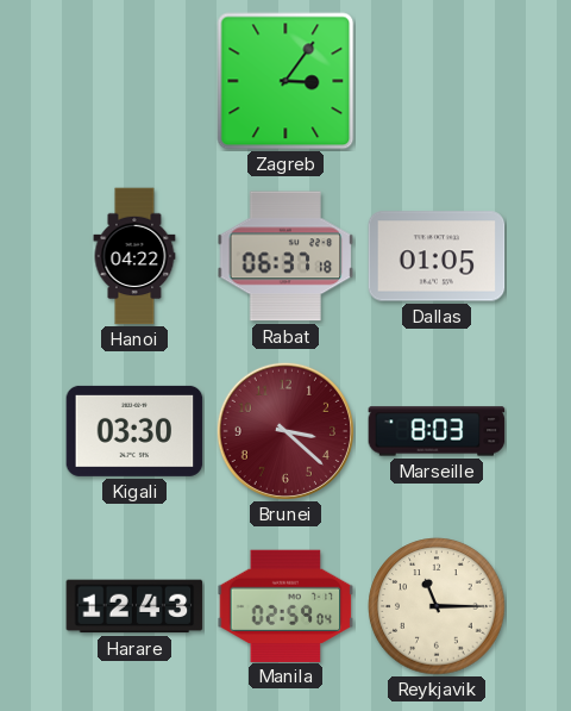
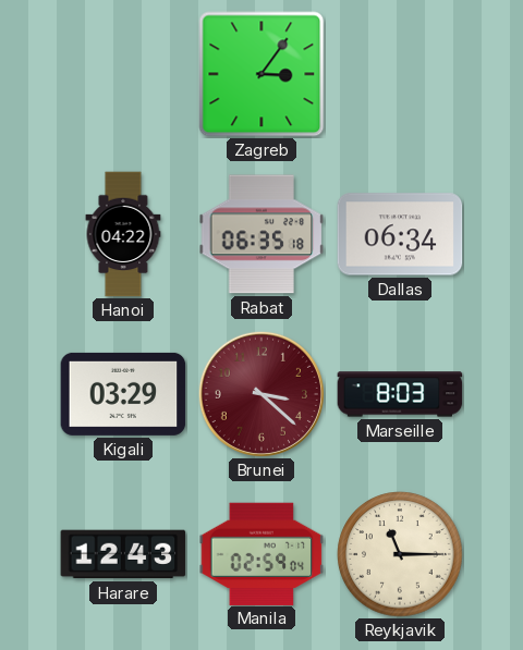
Rabat: 06:37 -> 06:35
Dallas: 01:05 -> 06:34
Kigali: 03:30 -> 03:29
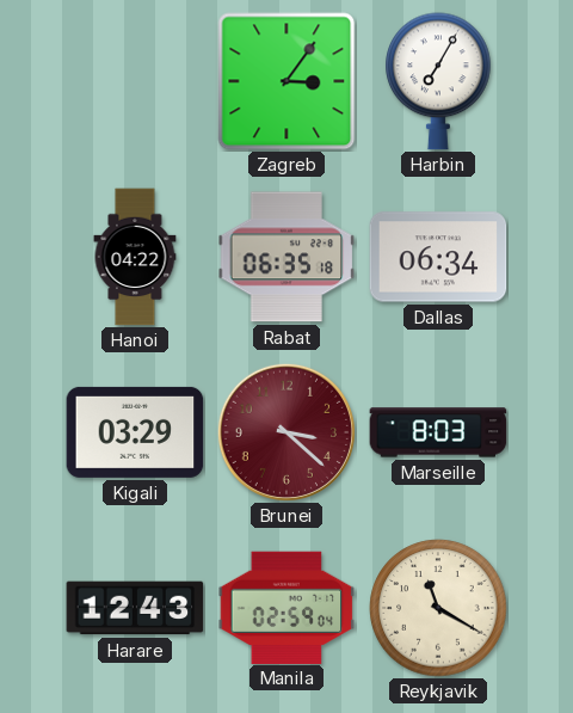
Harbin: none -> 7:05
Reykjavik: 11:15 -> 11:20
